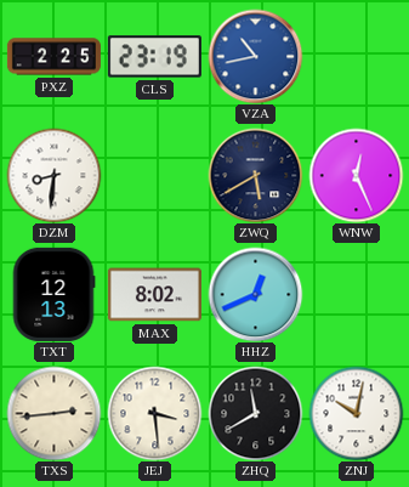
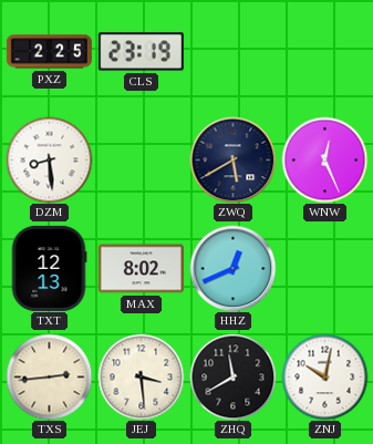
VZA: 10:43 -> none
DZM: 8:31 -> 8:29
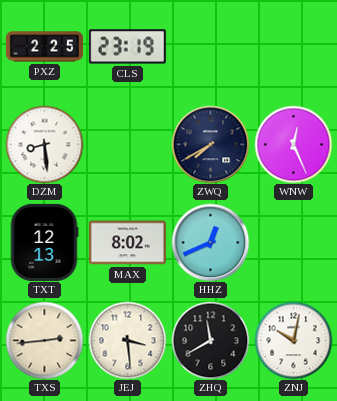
ZWQ: 5:40 -> 7:40
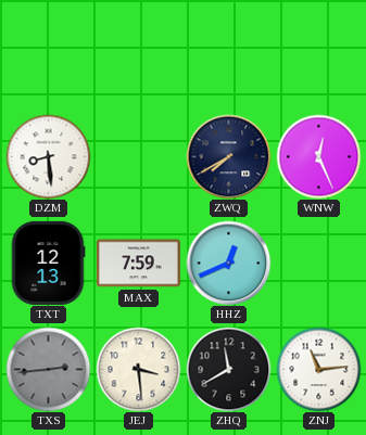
PXZ: 2:25 -> none
CLS: 23:19 -> none
MAX: 8:02 -> 7:59
TXS dial: cream -> grey
ZNJ: 10:02 -> 11:14
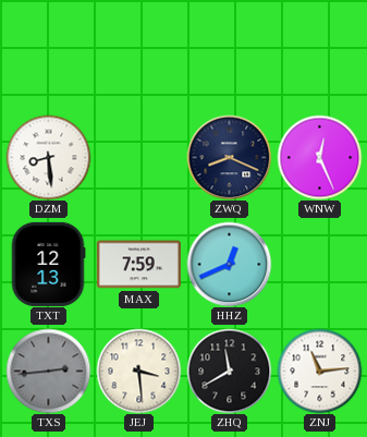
ZWQ: 7:40 -> 8:19
